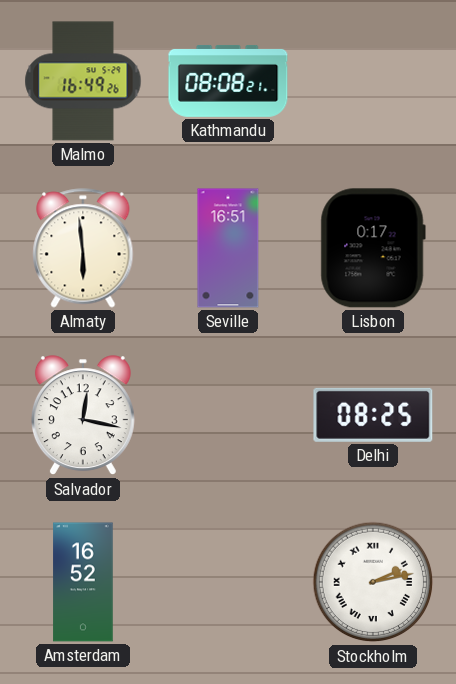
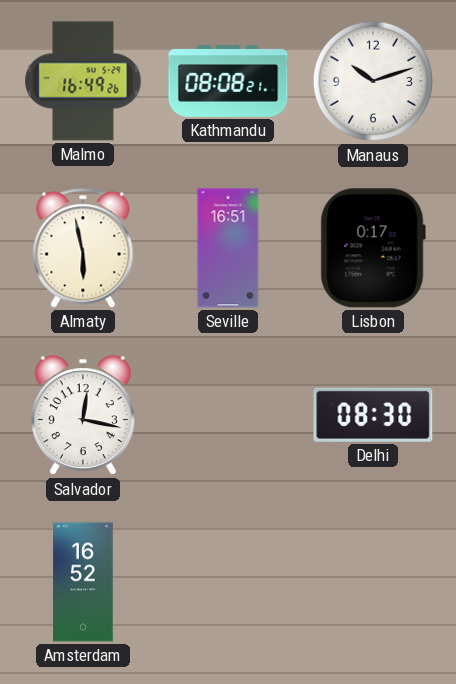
Manaus: none -> 10:12
Almaty: 5:59 -> 5:58
Delhi: 08:25 -> 08:30
Stockholm: 2:13 -> none
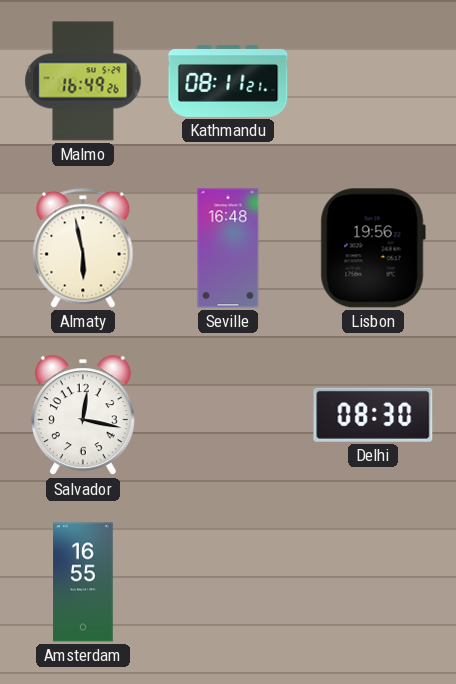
Kathmandu: 08:08 -> 08:11
Manaus: 10:12 -> none
Seville: 16:51 -> 16:48
Lisbon: 0:17 -> 19:56
Amsterdam: 16:52 -> 16:55
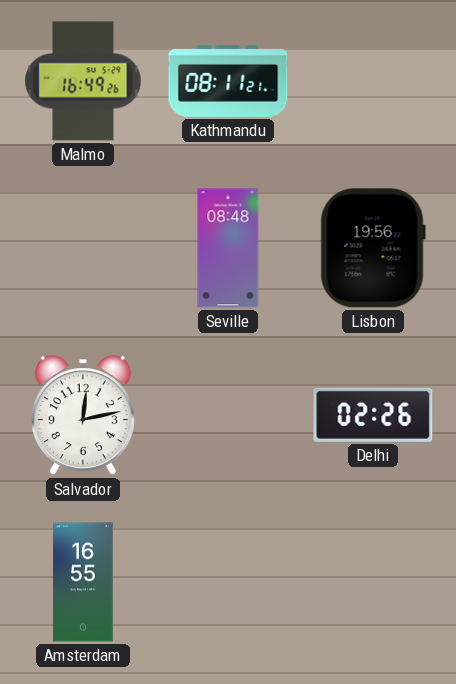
Almaty: 5:58 -> none
Seville: 16:48 -> 08:48
Salvador: 12:17 -> 12:13
Delhi: 08:30 -> 02:26
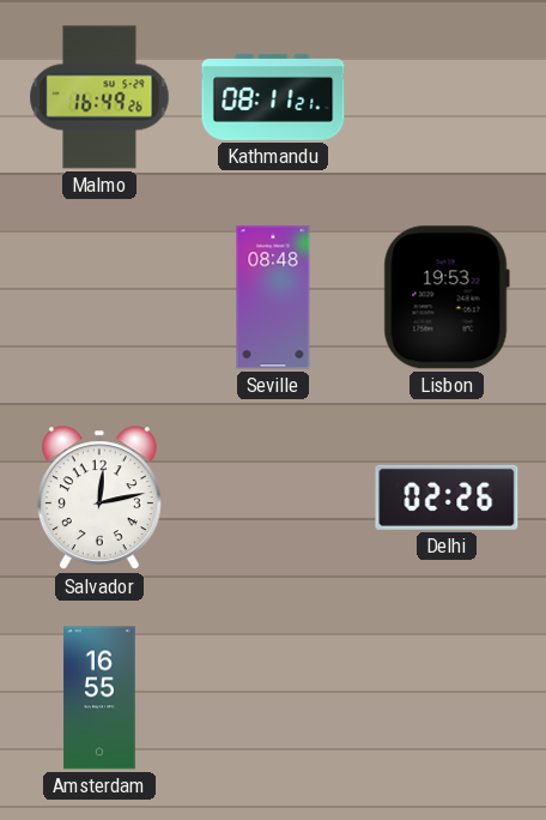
Lisbon: 19:56 -> 19:53
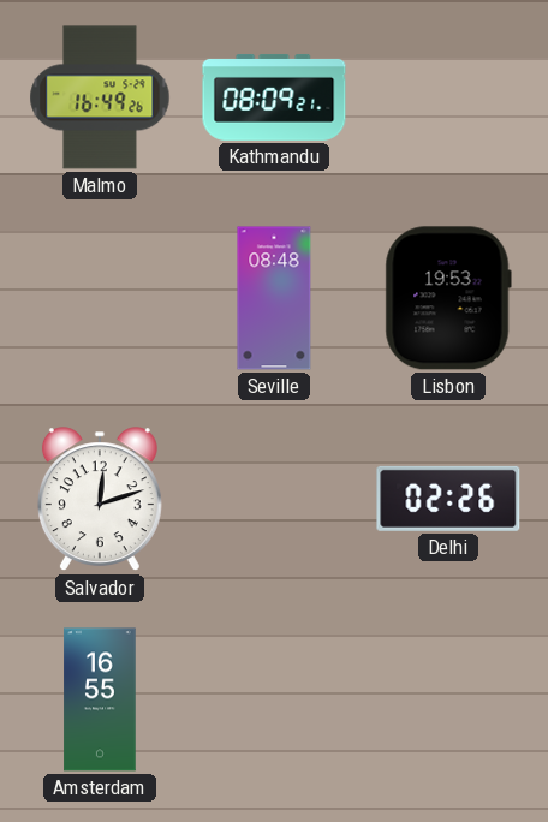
Kathmandu: 08:11 -> 08:09
Salvador: 12:13 -> 12:12
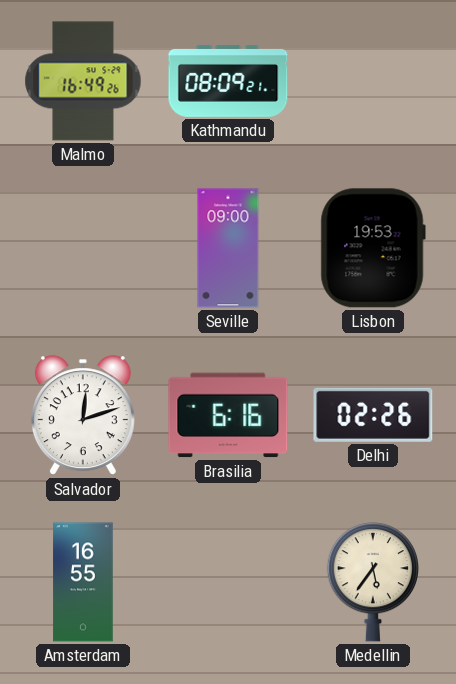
Seville: 08:48 -> 09:00
Brasilia: none -> 6:16
Medellin: none -> 5:36
